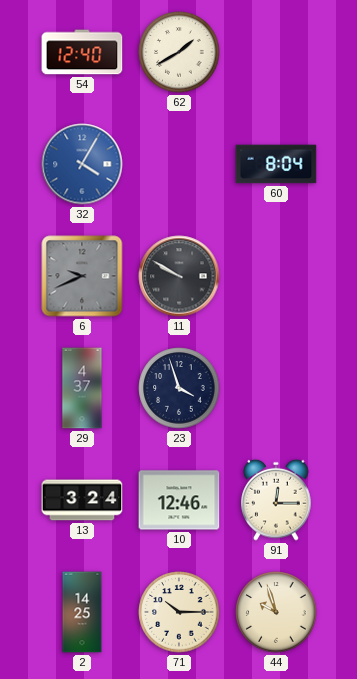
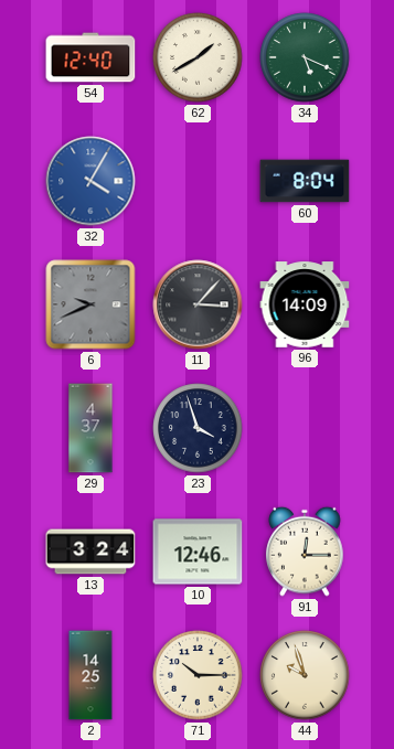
34: none -> 5:19
11: 9:50 -> 3:07
96: none -> 14:09
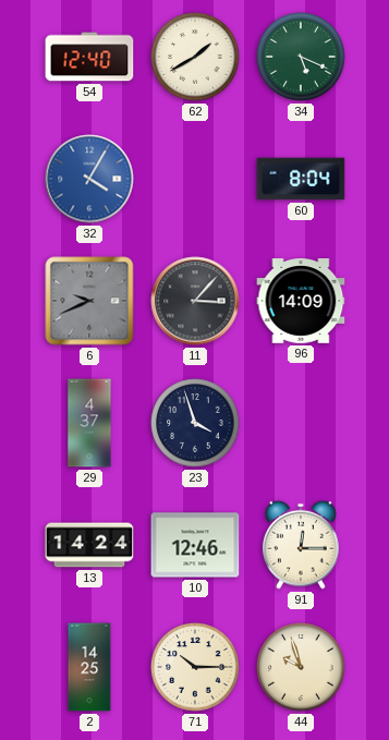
13: 3:24 -> 14:24
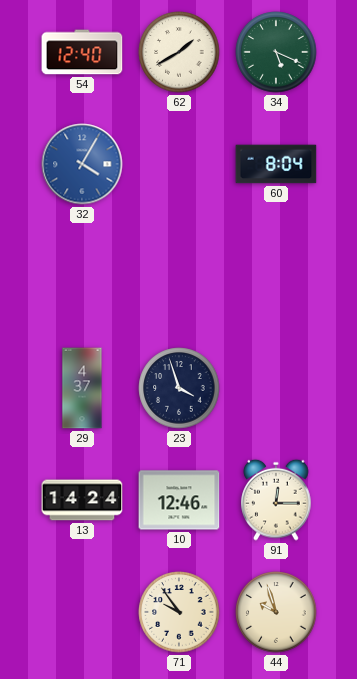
6: 9:41 -> none
11: 3:07 -> none
96: 14:09 -> none
2: 14:25 -> none
71: 10:15 -> 9:54
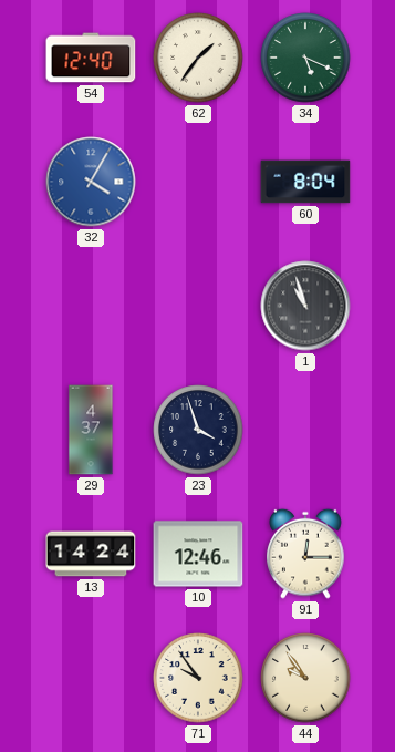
62: 1:40 -> 1:36
1: none -> 10:57
44: 9:57 -> 9:54
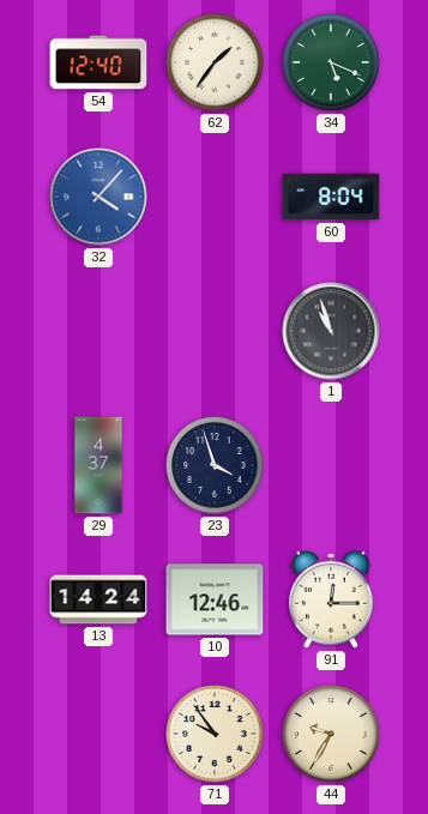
32: 4:05 -> 4:07
44: 9:54 -> 9:35
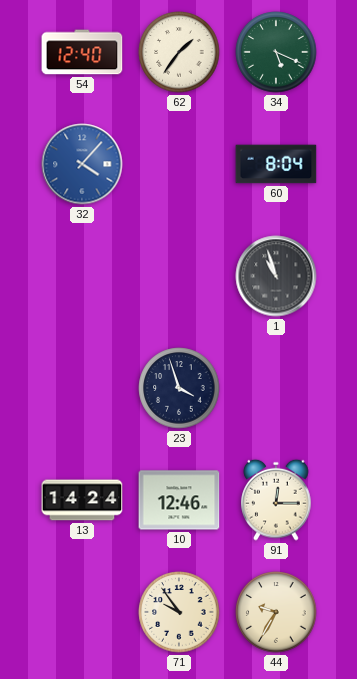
29: 4:37 -> none
